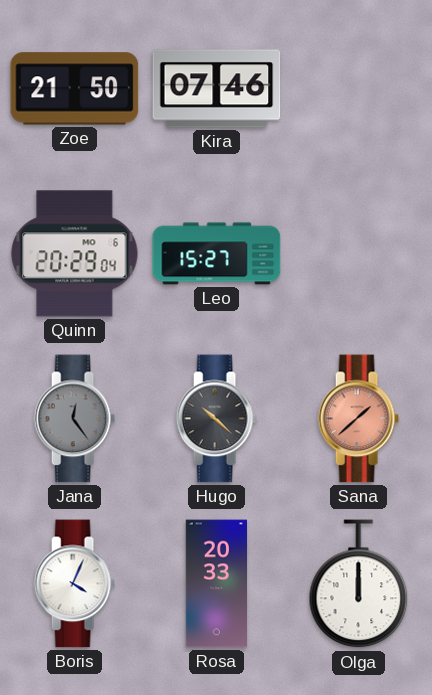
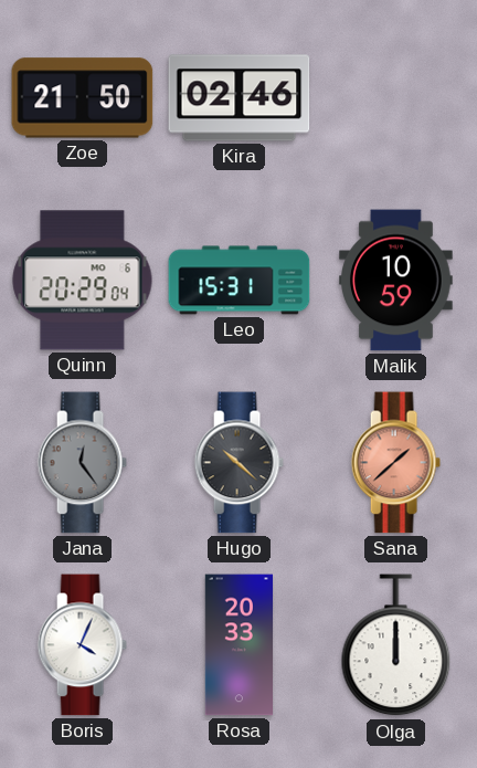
Kira: 07:46 -> 02:46
Leo: 15:27 -> 15:31
Malik: none -> 10:59
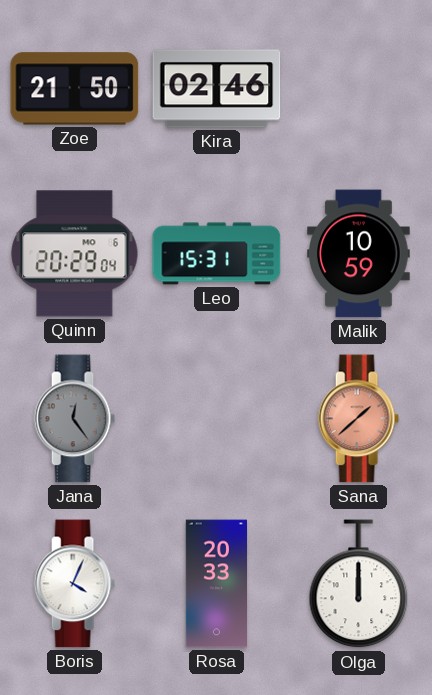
Hugo: 10:22 -> none
